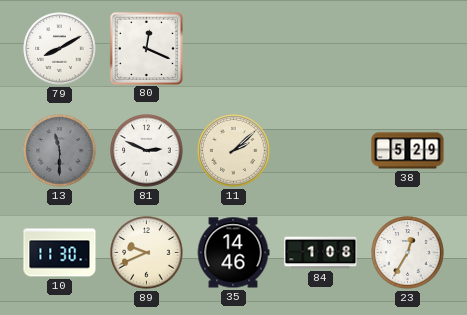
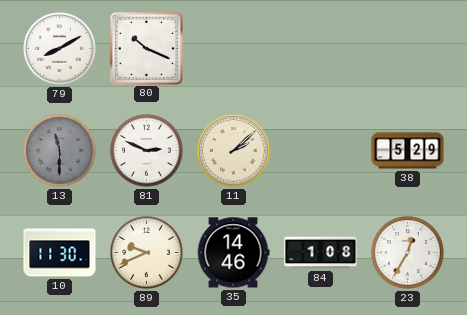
80: 12:19 -> 10:19
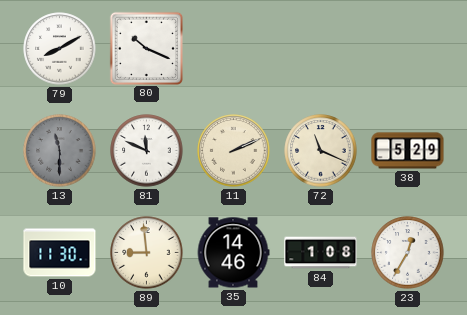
81: 2:49 -> 11:49
11: 2:08 -> 2:11
72: none -> 11:19
89: 9:41 -> 8:59
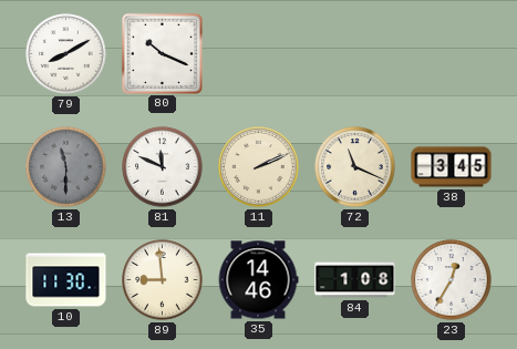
38: 5:29 -> 3:45
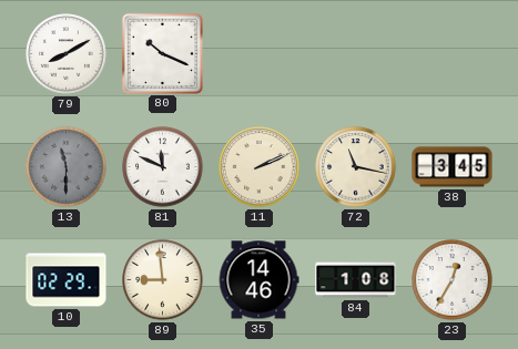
72: 11:19 -> 11:17
10: 11:30 -> 02:29
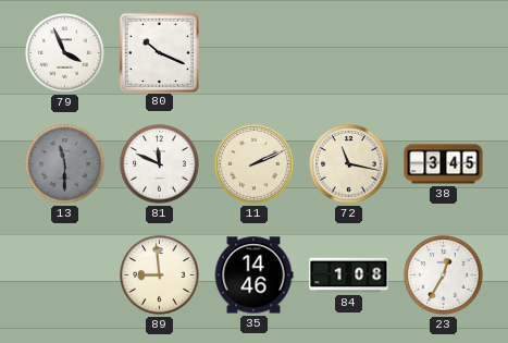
79: 8:10 -> 3:56
10: 02:29 -> none
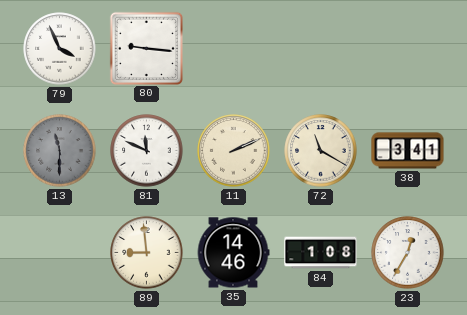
80: 10:19 -> 9:16
72: 11:17 -> 11:20
38: 3:45 -> 3:41
